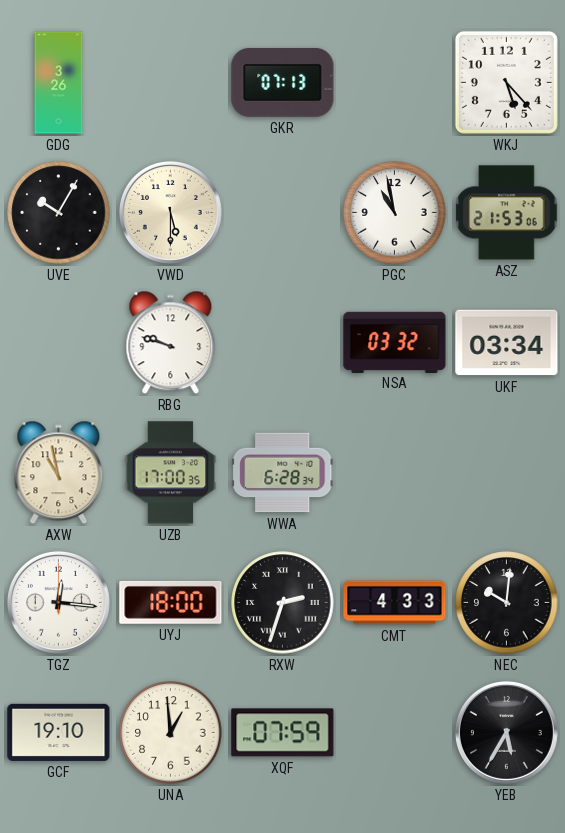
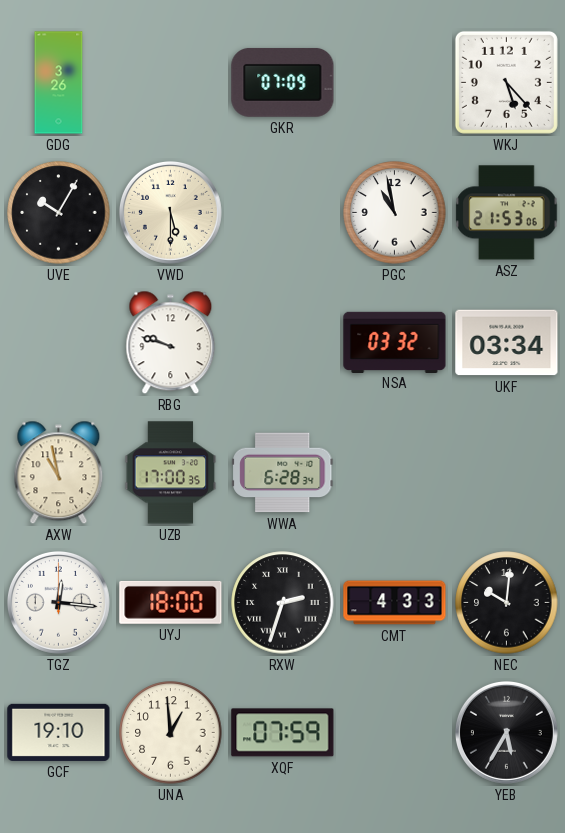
GKR: 07:13 -> 07:09
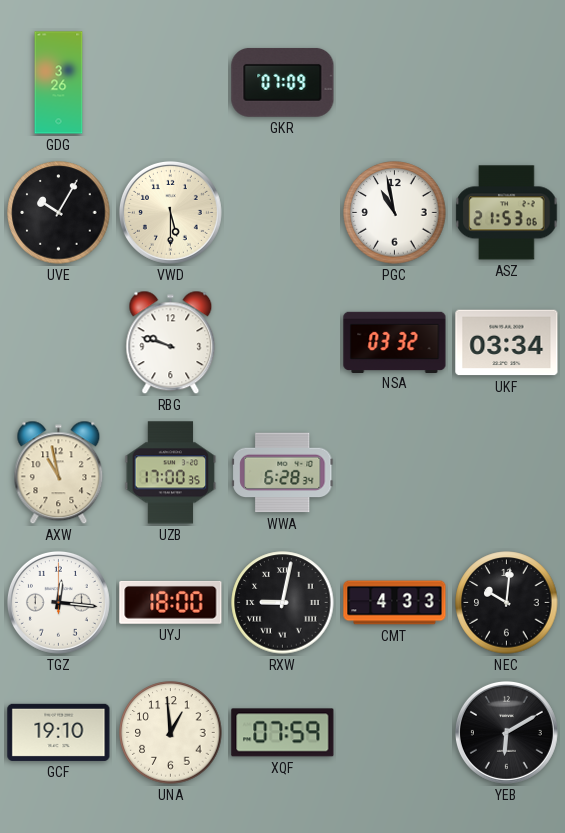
WKJ: 5:23 -> none
RXW: 2:33 -> 9:02
YEB: 5:35 -> 6:10
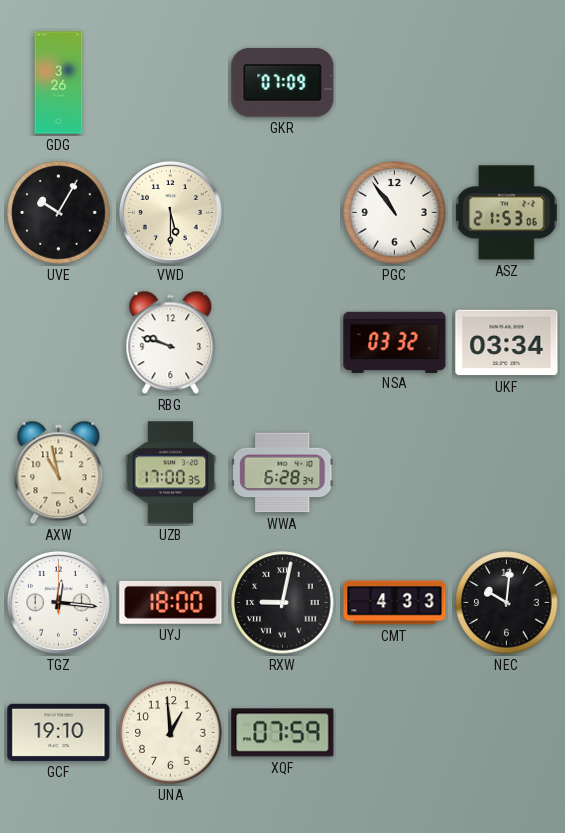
PGC: 10:58 -> 10:54
YEB: 6:10 -> none
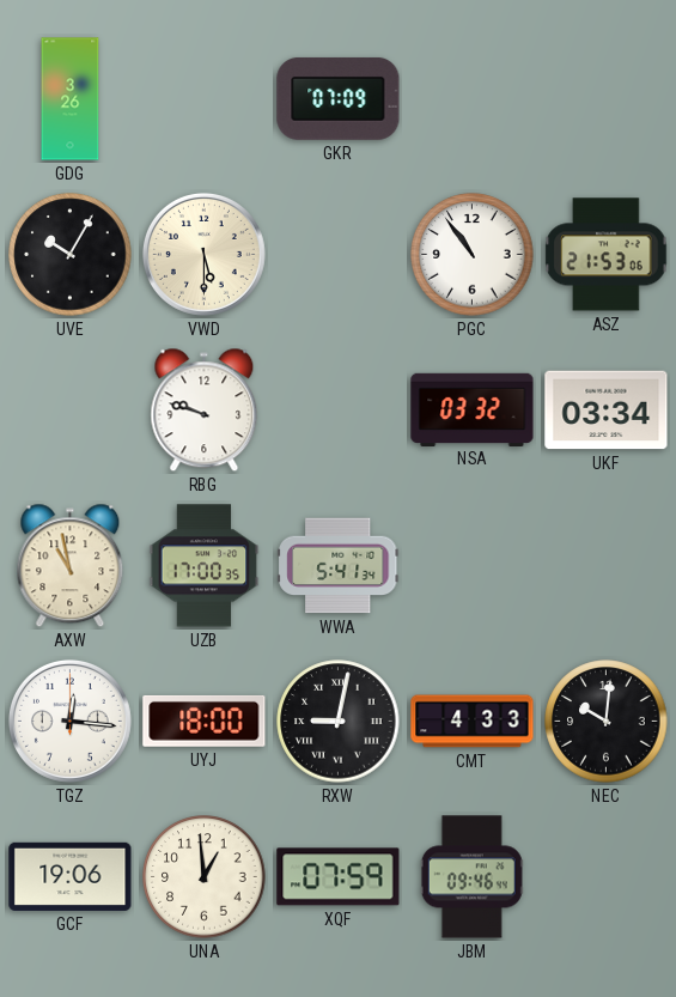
WWA: 6:28 -> 5:41
GCF: 19:10 -> 19:06
JBM: none -> 09:46
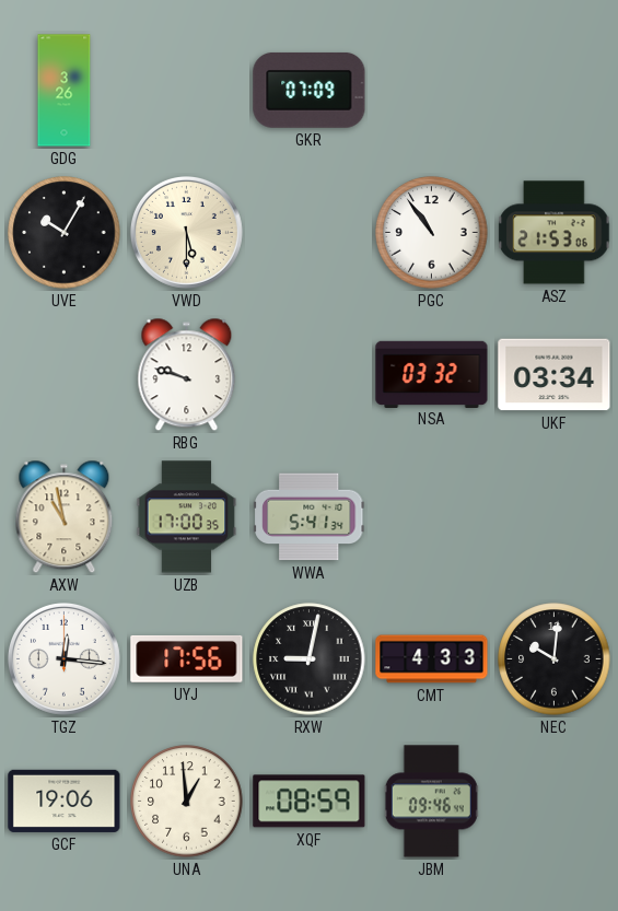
UYJ: 18:00 -> 17:56
XQF: 07:59 -> 08:59
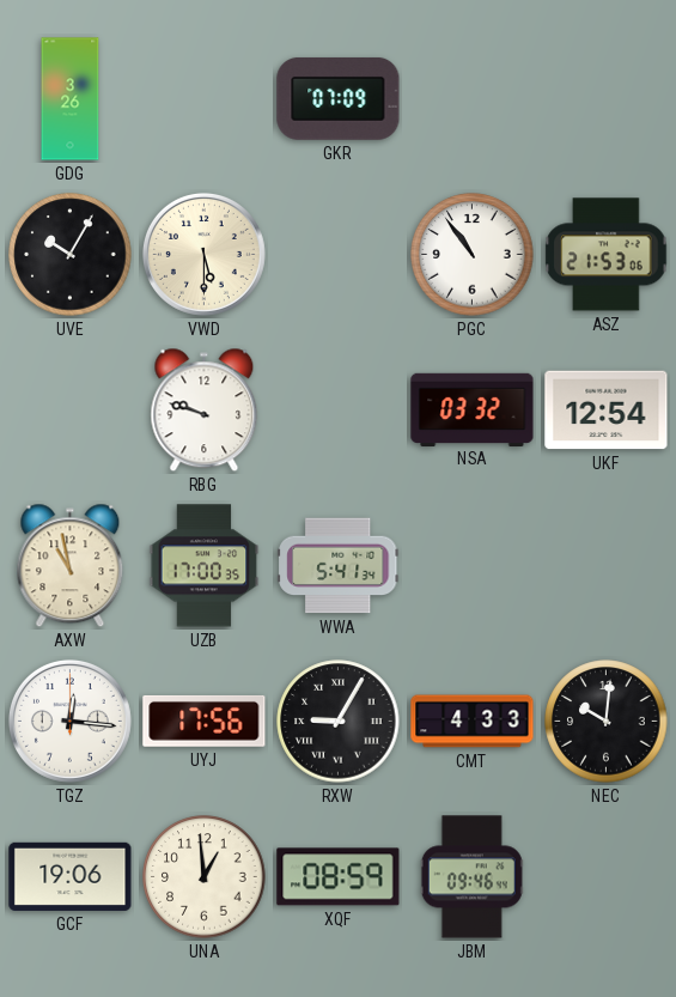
UKF: 03:34 -> 12:54
RXW: 9:02 -> 9:05
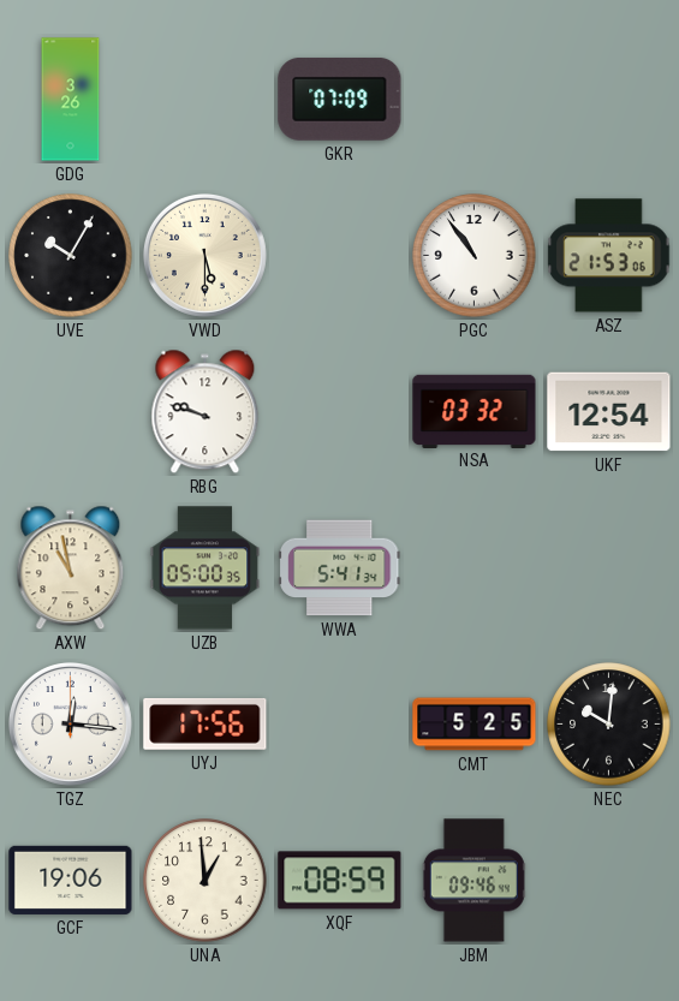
UZB: 17:00 -> 05:00
RXW: 9:05 -> none
CMT: 4:33 -> 5:25
